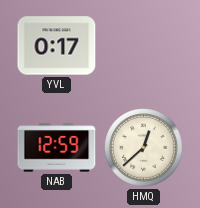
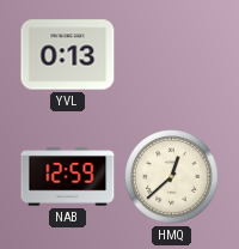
YVL: 0:17 -> 0:13
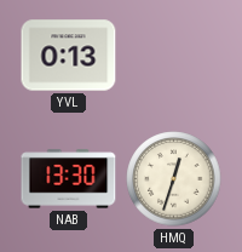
NAB: 12:59 -> 13:30
HMQ: 12:38 -> 12:33
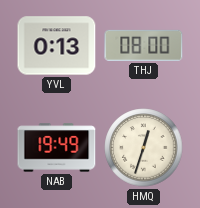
THJ: none -> 08:00
NAB: 13:30 -> 19:49
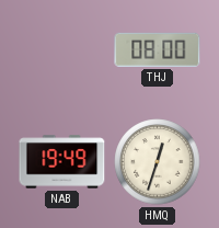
YVL: 0:13 -> none
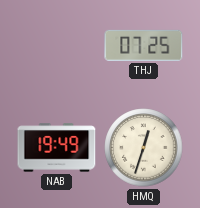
THJ: 08:00 -> 07:25
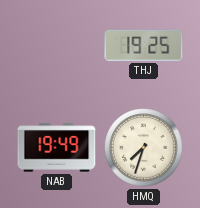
THJ: 07:25 -> 19:25
HMQ: 12:33 -> 7:33
